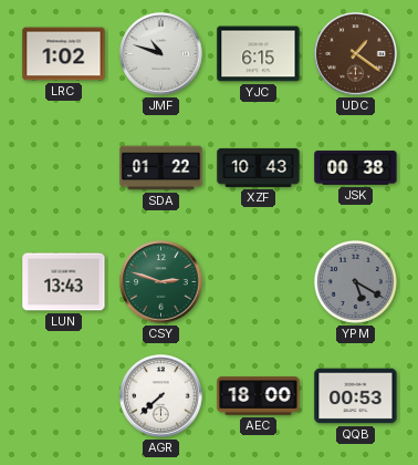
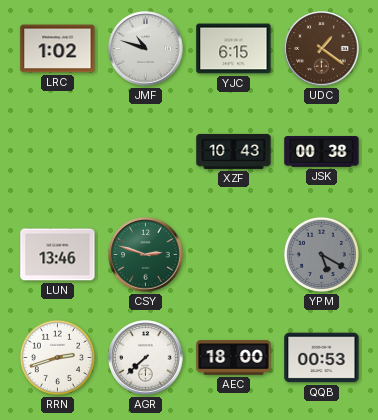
SDA: 01:22 -> none
LUN: 13:43 -> 13:46
RRN: none -> 2:42
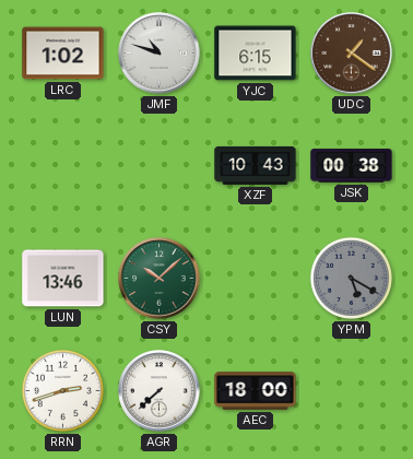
CSY: 2:48 -> 10:08
QQB: 00:53 -> none
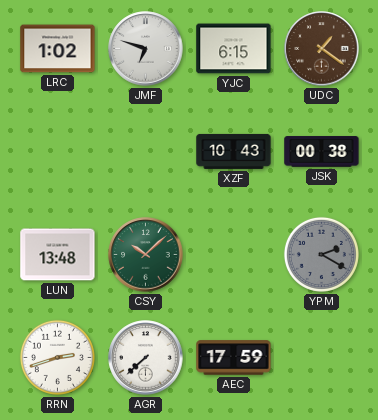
JMF: 10:48 -> 6:48
LUN: 13:46 -> 13:48
YPM: 5:20 -> 2:20
AEC: 18:00 -> 17:59
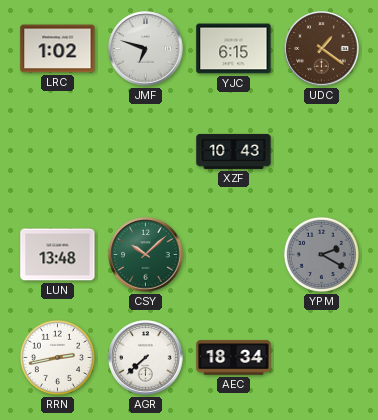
JSK: 00:38 -> none
RRN: 2:42 -> 2:43
AEC: 17:59 -> 18:34
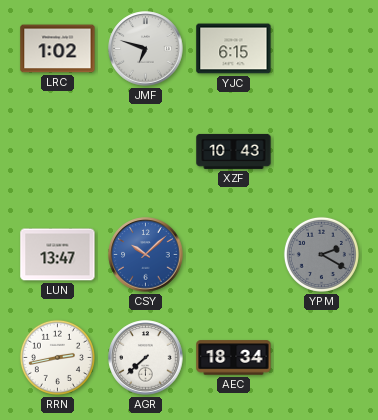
UDC: 1:21 -> none
LUN: 13:48 -> 13:47
CSY dial: green -> blue
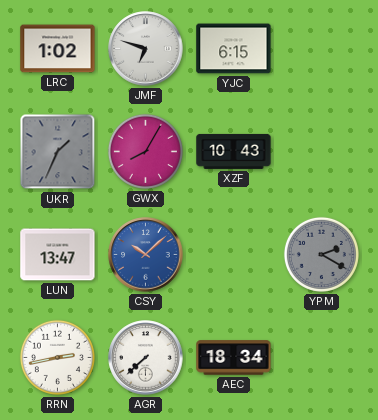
UKR: none -> 1:34
GWX: none -> 8:05
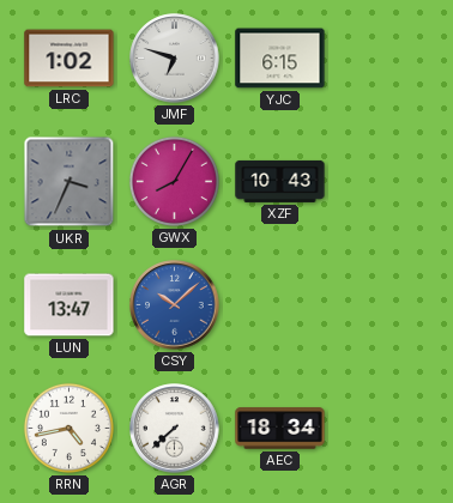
UKR: 1:34 -> 3:34
YPM: 2:20 -> none
RRN: 2:43 -> 4:43
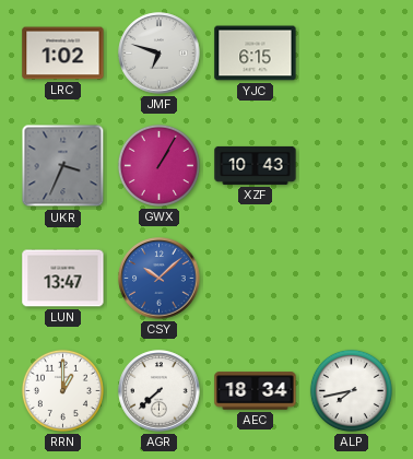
GWX: 8:05 -> 1:05
RRN: 4:43 -> 1:00
ALP: none -> 7:43
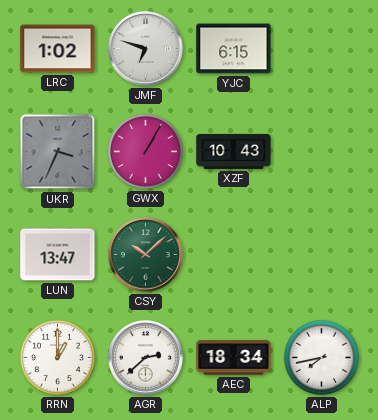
CSY dial: blue -> green
AGR: 7:38 -> 2:38
